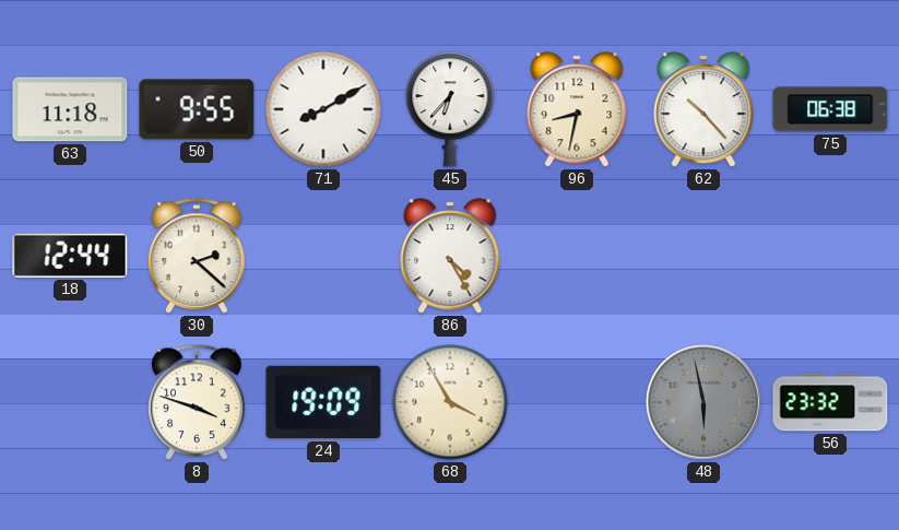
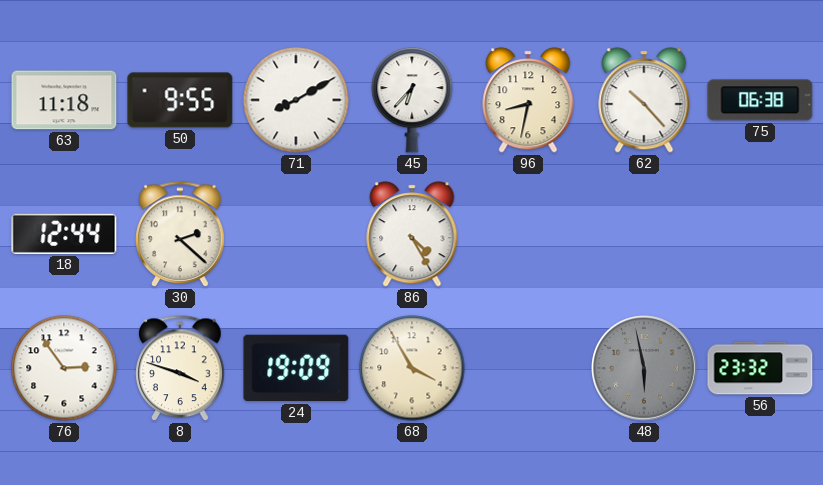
76: none -> 2:54
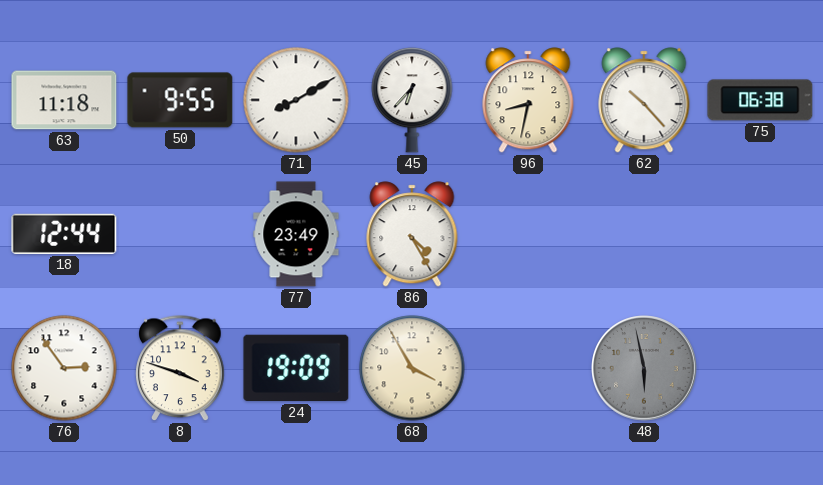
30: 2:22 -> none
77: none -> 23:49
56: 23:32 -> none
